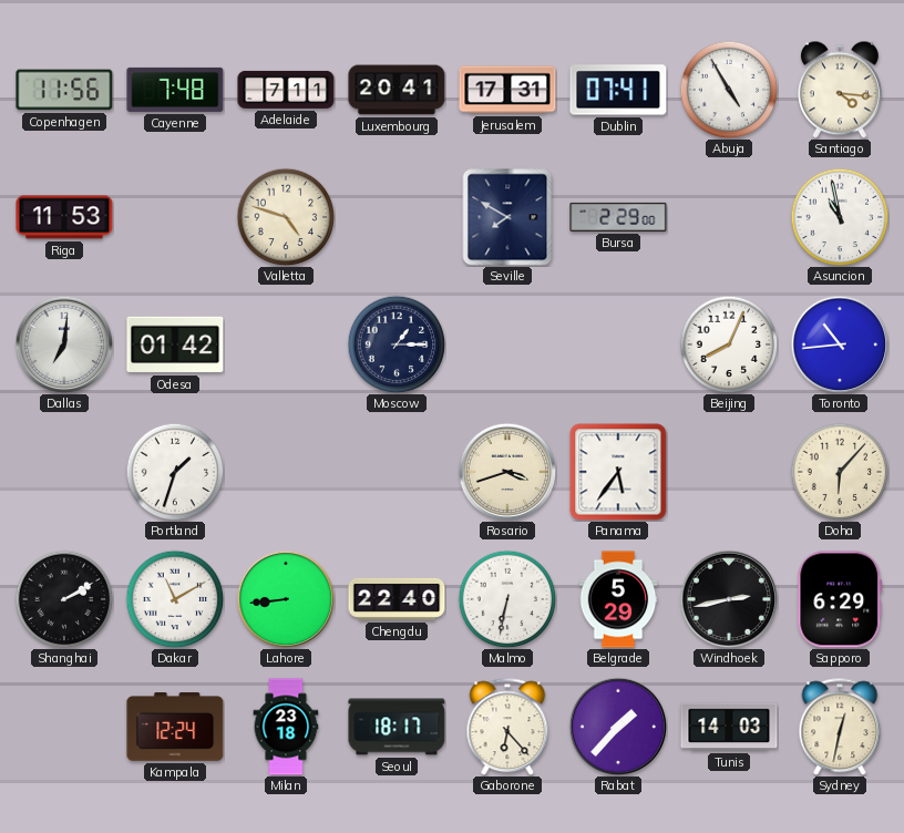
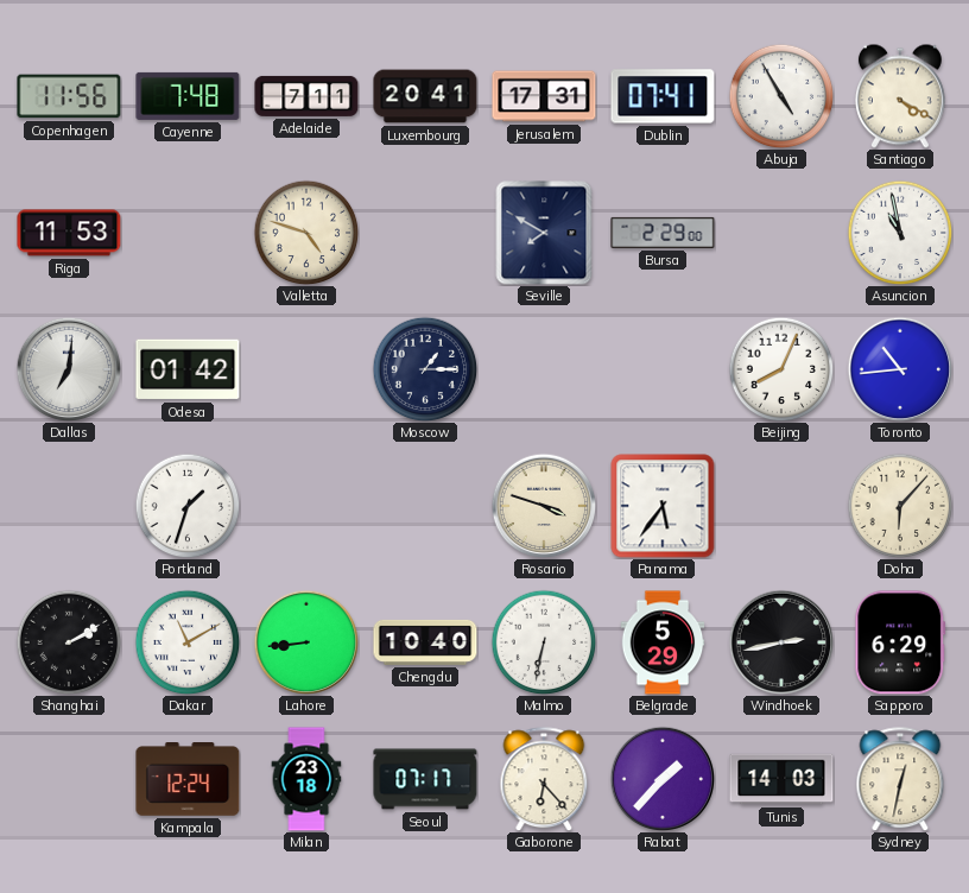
Santiago: 4:16 -> 4:20
Rosario: 3:42 -> 3:48
Chengdu: 22:40 -> 10:40
Seoul: 18:17 -> 07:17
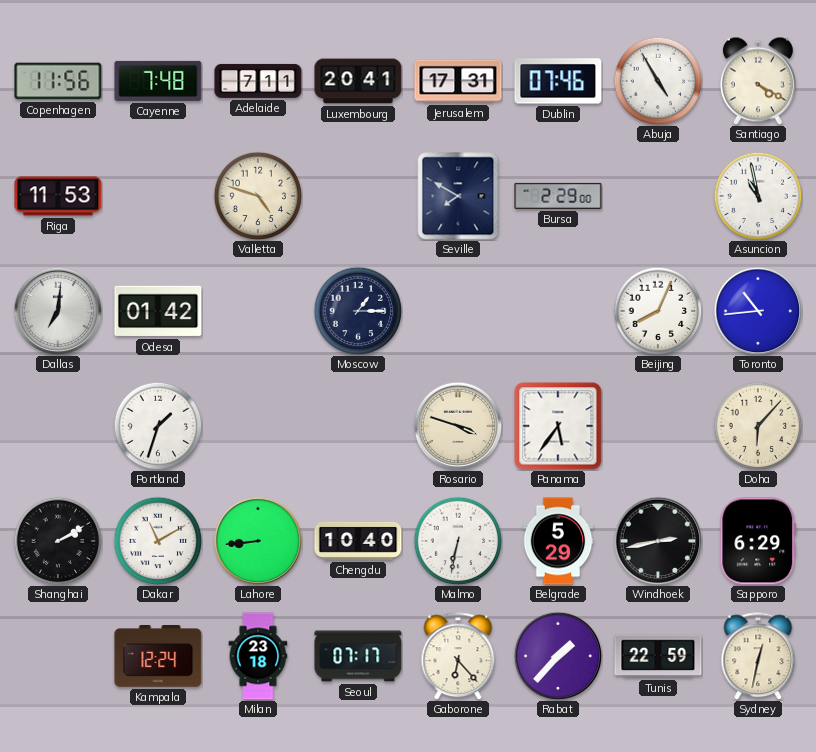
Dublin: 07:41 -> 07:46
Tunis: 14:03 -> 22:59
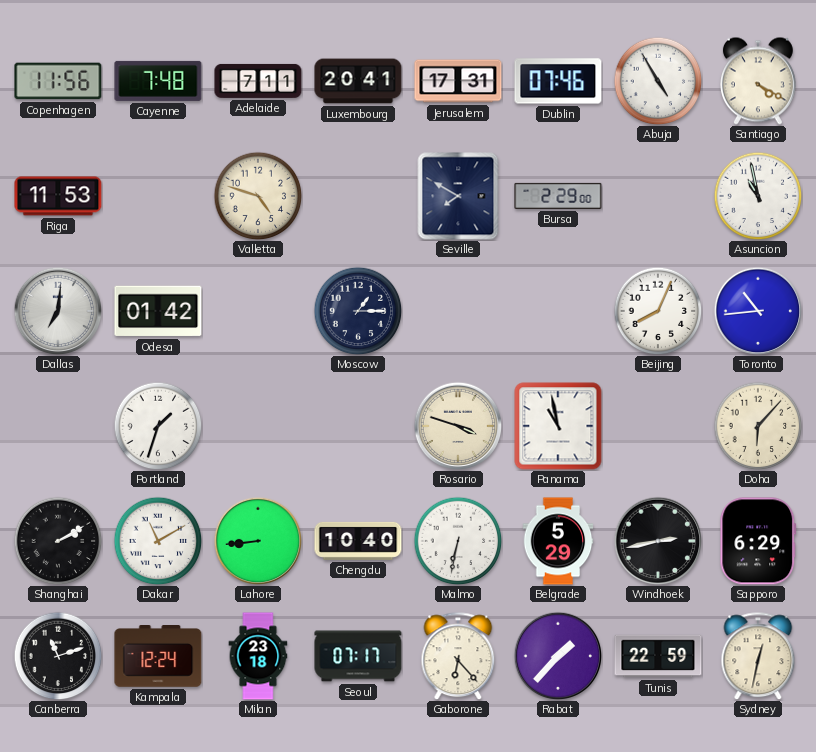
Panama: 5:36 -> 10:58
Canberra: none -> 11:12
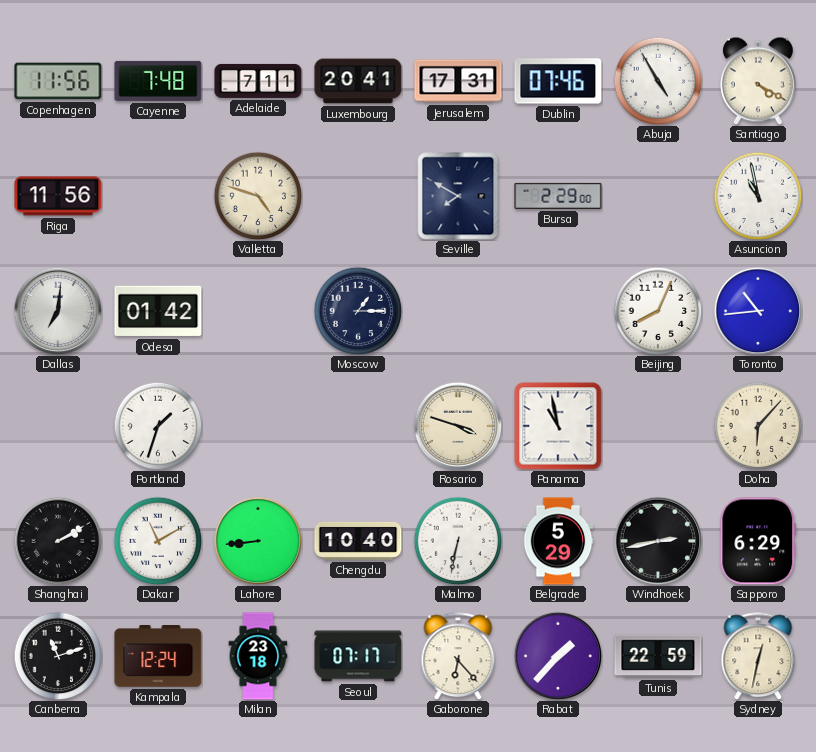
Riga: 11:53 -> 11:56
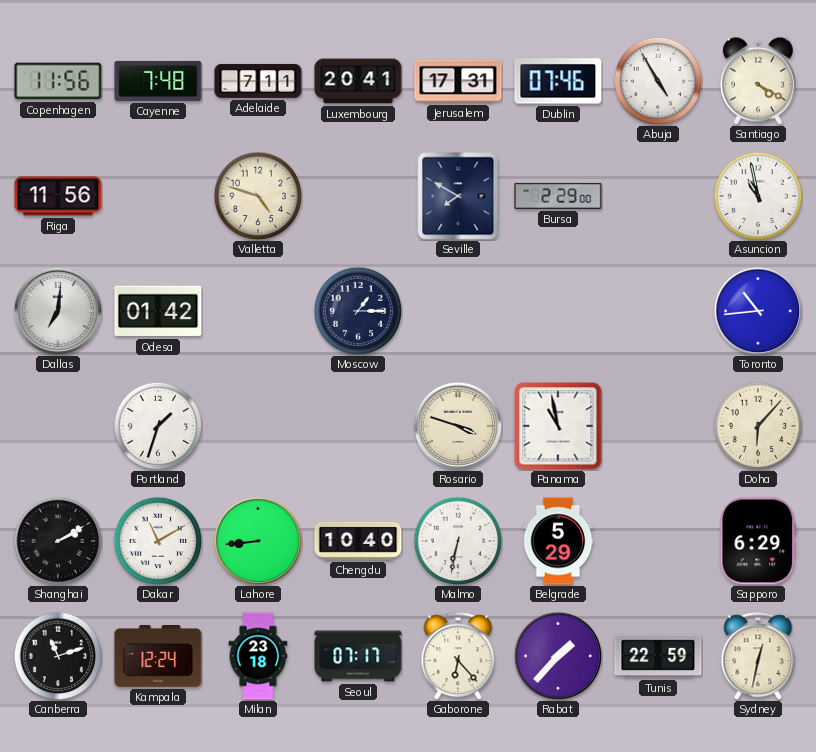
Beijing: 8:04 -> none
Windhoek: 2:43 -> none
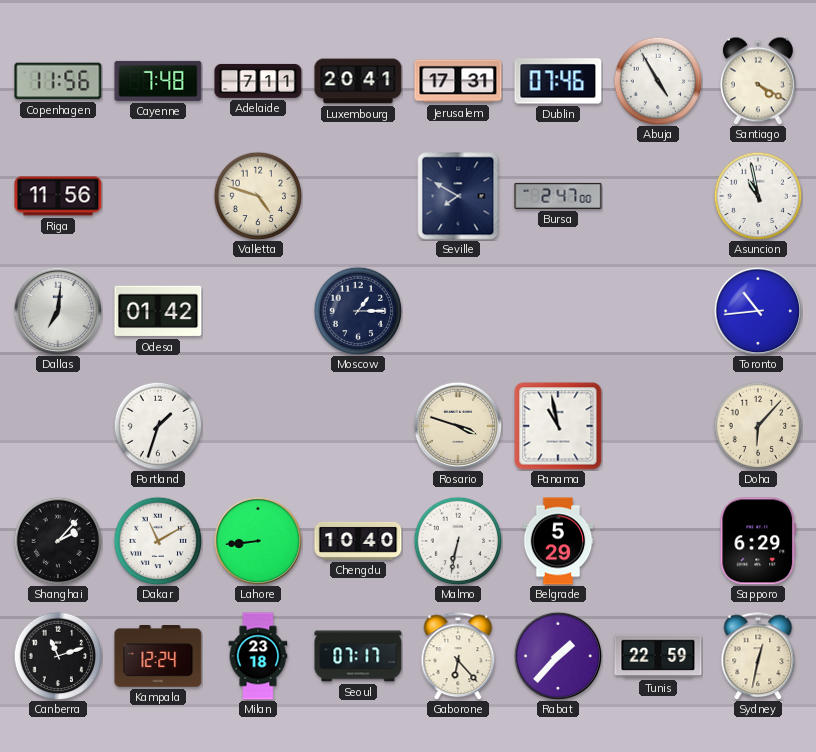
Bursa: 2:29 -> 2:47
Shanghai: 2:10 -> 2:07
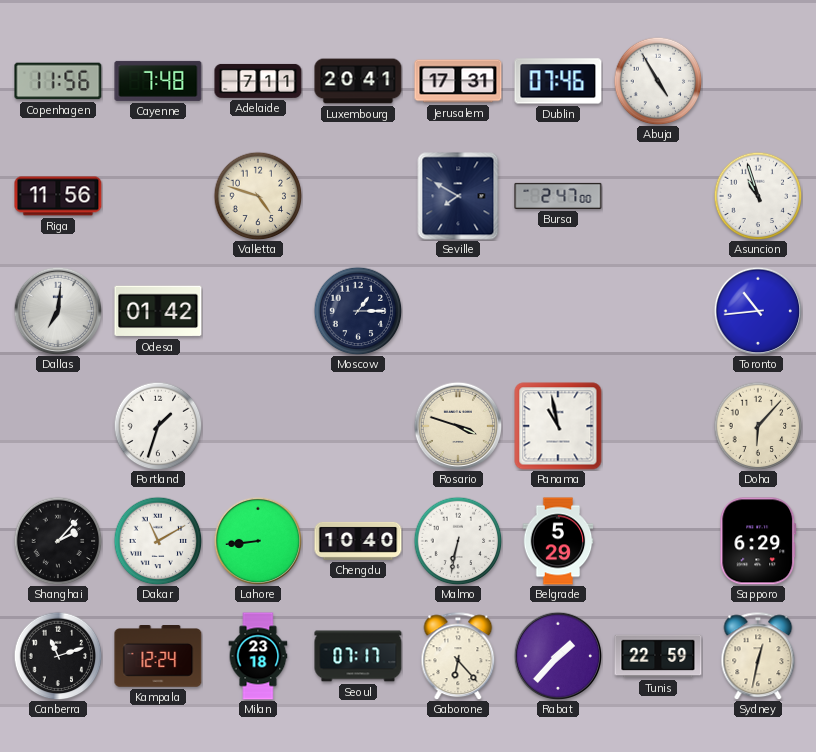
Santiago: 4:20 -> none
Asuncion: 10:58 -> 10:57
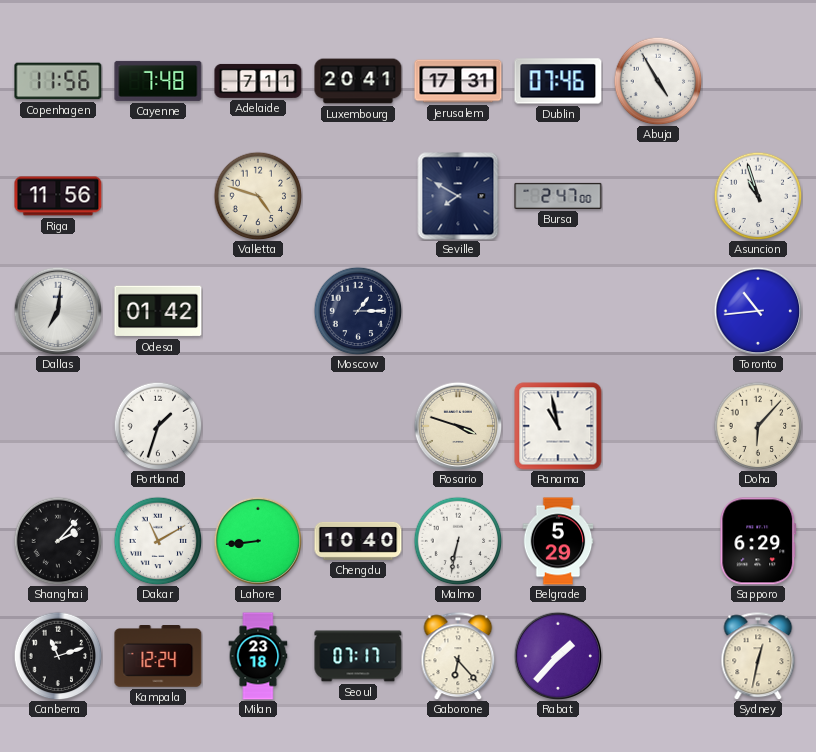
Tunis: 22:59 -> none
